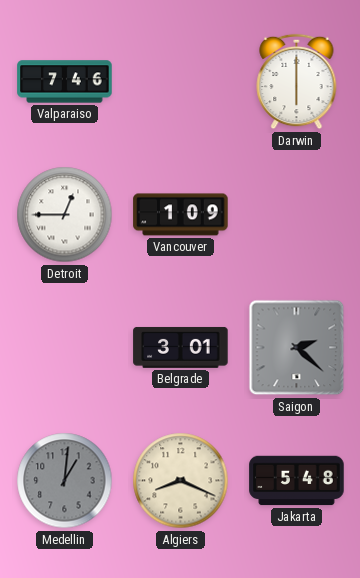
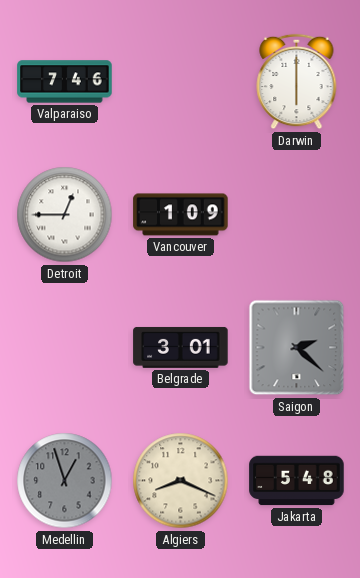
Medellin: 1:01 -> 12:57
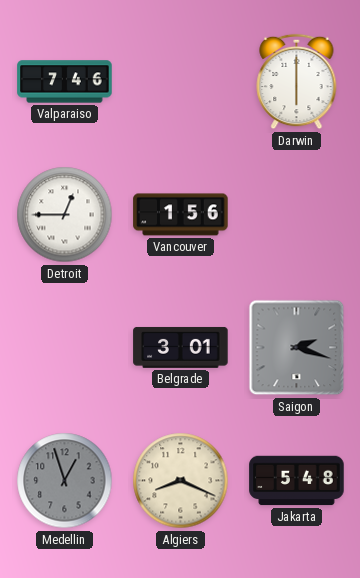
Vancouver: 1:09 -> 1:56
Saigon: 2:22 -> 2:18
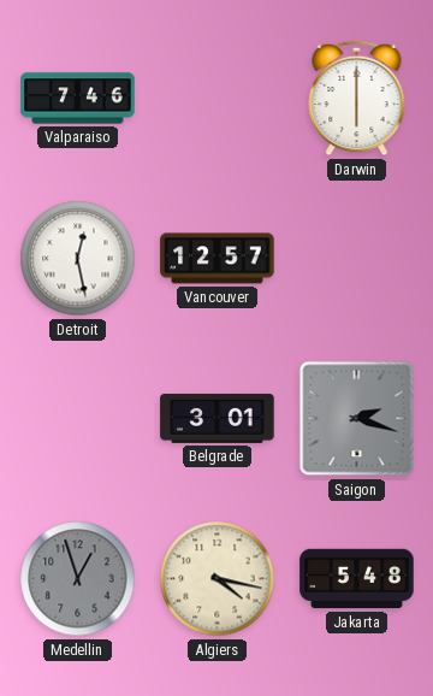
Detroit: 12:45 -> 12:28
Vancouver: 1:56 -> 12:57
Algiers: 8:19 -> 4:17
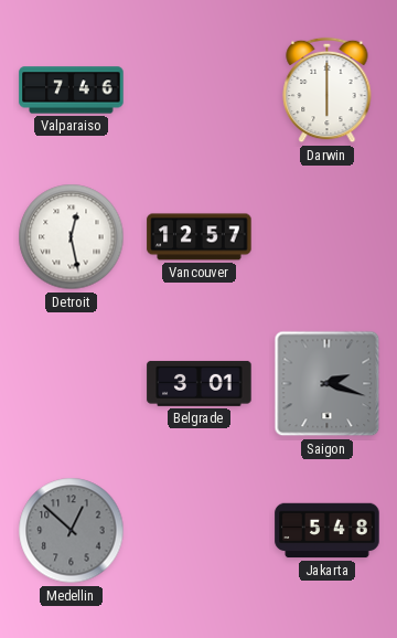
Medellin: 12:57 -> 12:52
Algiers: 4:17 -> none
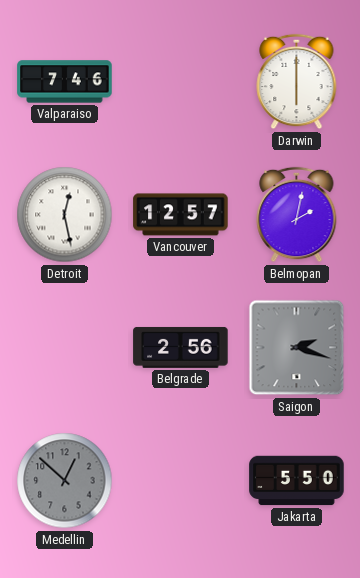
Belmopan: none -> 2:02
Belgrade: 3:01 -> 2:56
Jakarta: 5:48 -> 5:50
